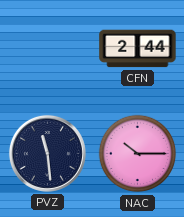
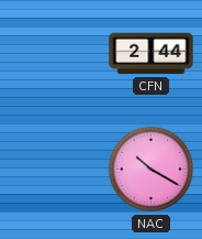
PVZ: 11:29 -> none
NAC: 10:15 -> 10:20
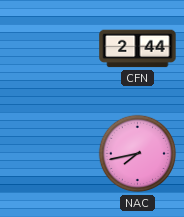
NAC: 10:20 -> 7:43
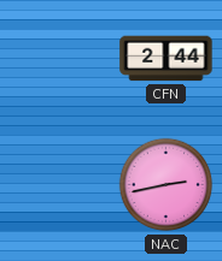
NAC: 7:43 -> 2:43
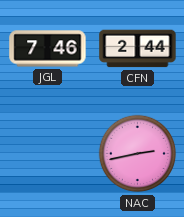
JGL: none -> 7:46
